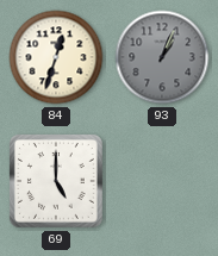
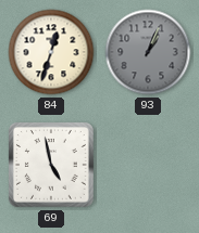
69: 5:00 -> 4:58
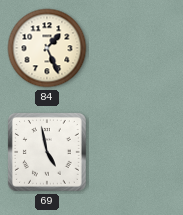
84: 12:33 -> 1:26
93: 1:04 -> none
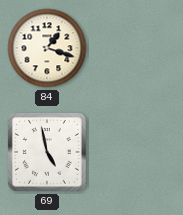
84: 1:26 -> 1:18
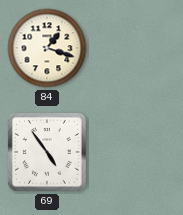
69: 4:58 -> 4:54
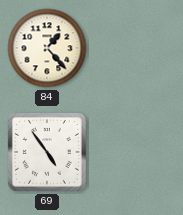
84: 1:18 -> 1:23
